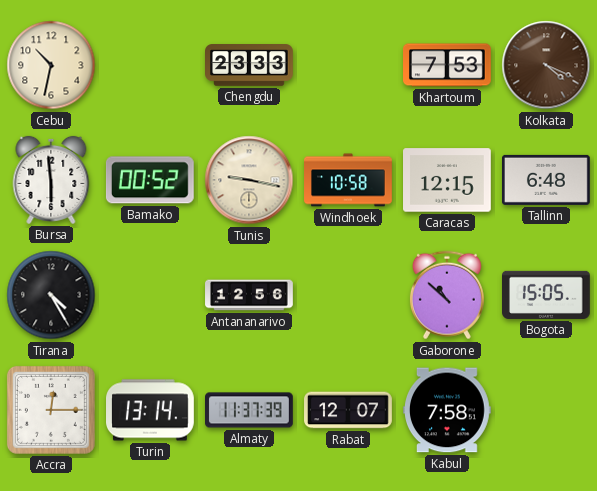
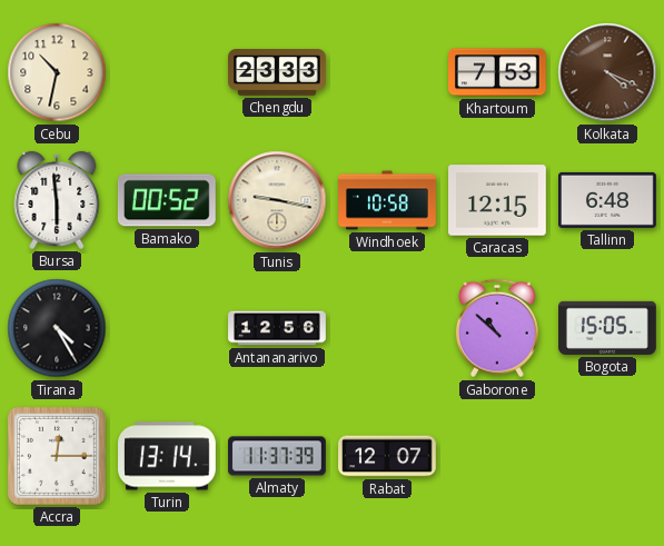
Kabul: 7:58 -> none
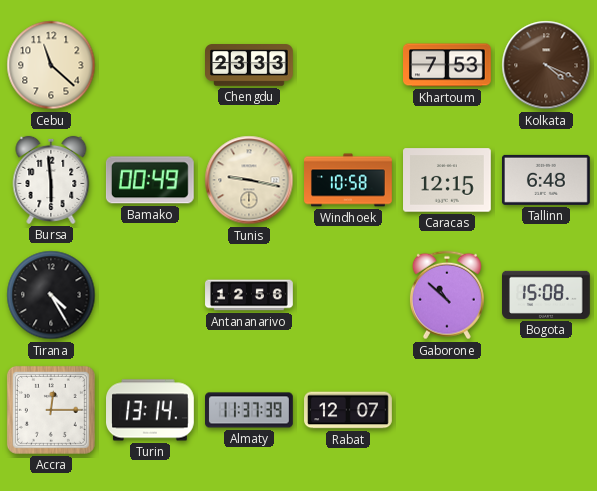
Cebu: 10:32 -> 11:22
Bamako: 00:52 -> 00:49
Bogota: 15:05 -> 15:08
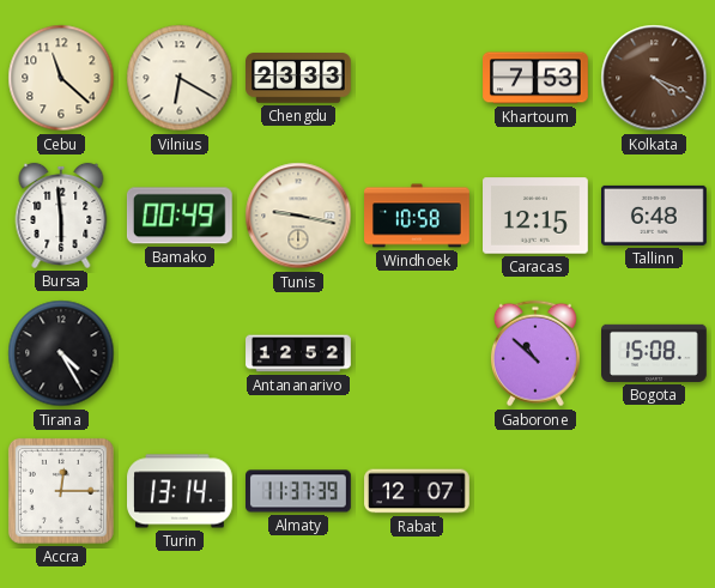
Vilnius: none -> 6:20
Antananarivo: 12:56 -> 12:52
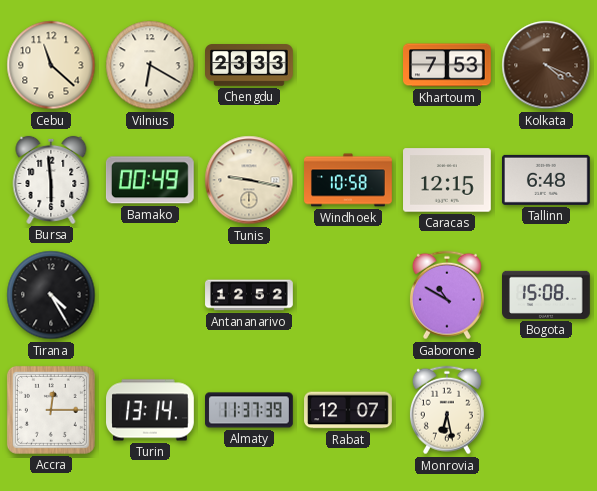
Gaborone: 10:52 -> 10:50
Monrovia: none -> 6:28
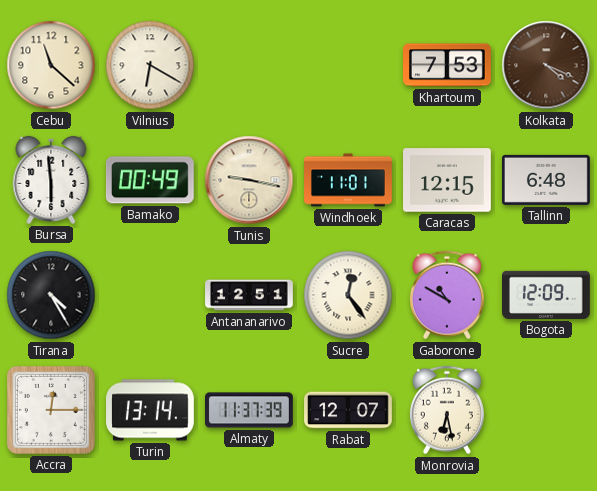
Chengdu: 23:33 -> none
Windhoek: 10:58 -> 11:01
Antananarivo: 12:52 -> 12:51
Sucre: none -> 12:24
Bogota: 15:08 -> 12:09
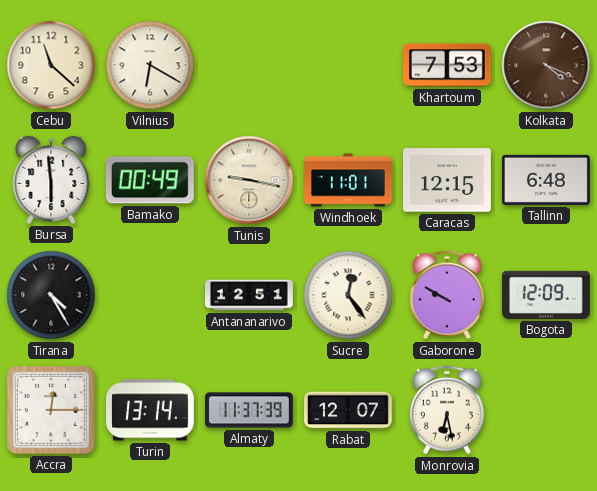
Gaborone: 10:50 -> 9:50
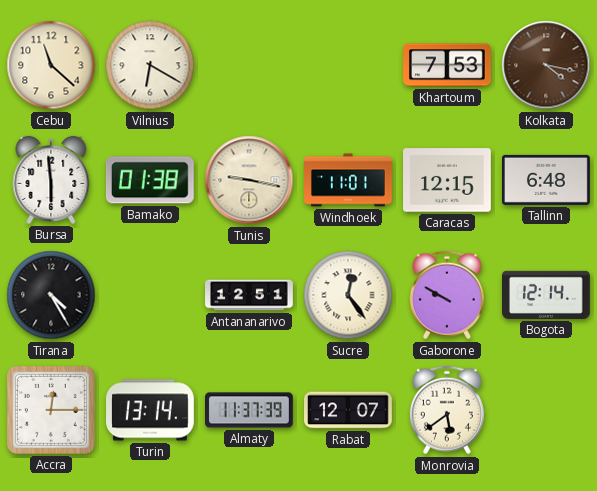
Kolkata: 4:19 -> 4:17
Bamako: 00:49 -> 01:38
Bogota: 12:09 -> 12:14
Monrovia: 6:28 -> 5:39
